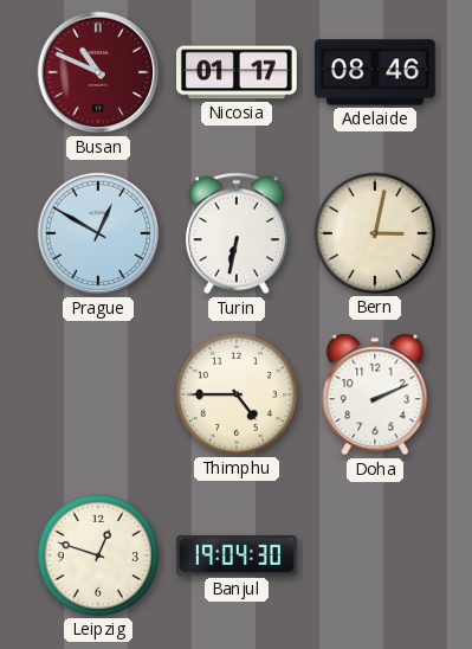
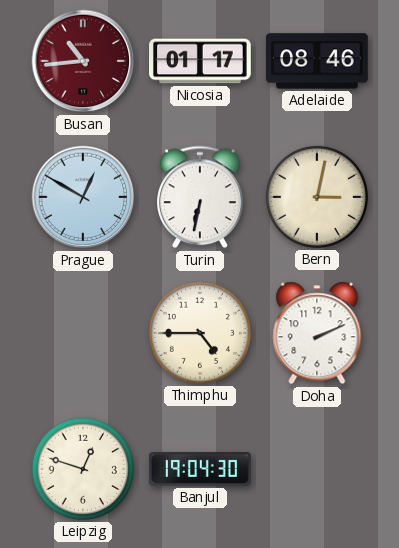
Busan: 10:49 -> 10:44
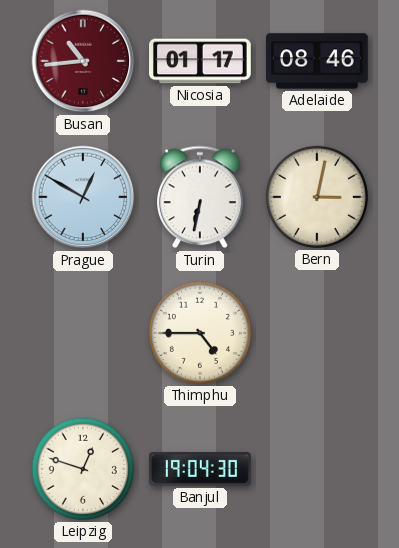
Doha: 2:11 -> none
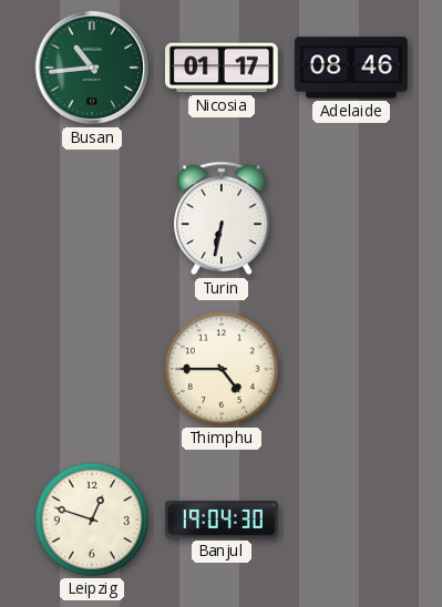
Busan dial: burgundy -> green
Prague: 12:50 -> none
Bern: 3:02 -> none
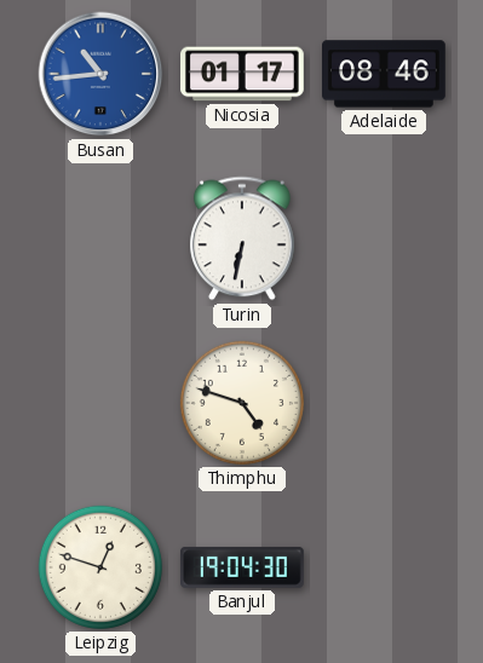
Busan dial: green -> blue
Thimphu: 4:45 -> 4:48
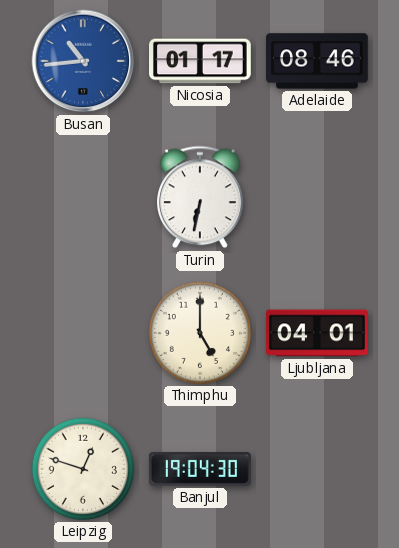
Thimphu: 4:48 -> 5:00
Ljubljana: none -> 04:01
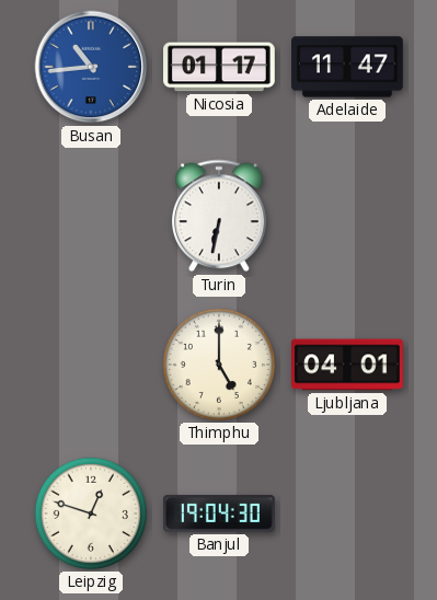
Adelaide: 08:46 -> 11:47
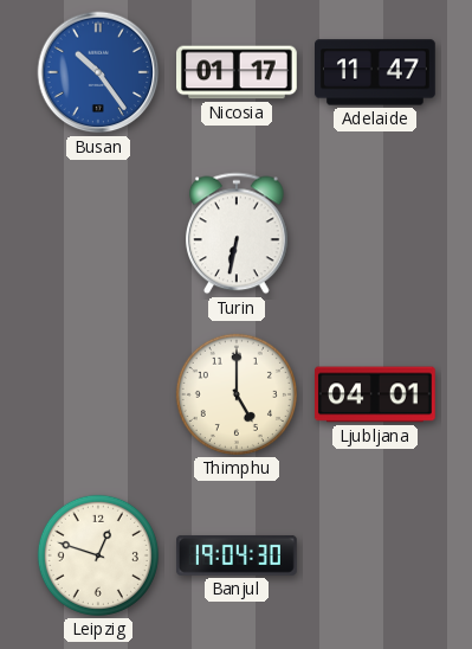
Busan: 10:44 -> 10:24
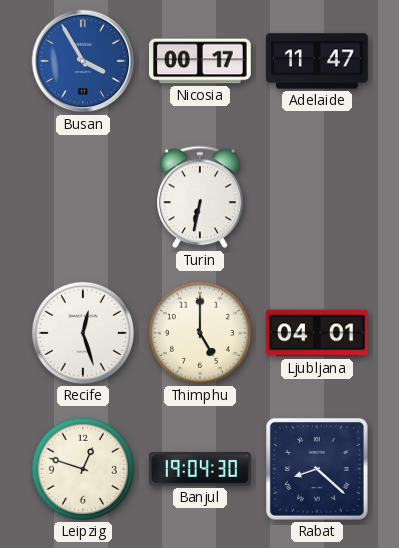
Busan: 10:24 -> 3:55
Nicosia: 01:17 -> 00:17
Recife: none -> 12:27
Rabat: none -> 8:22
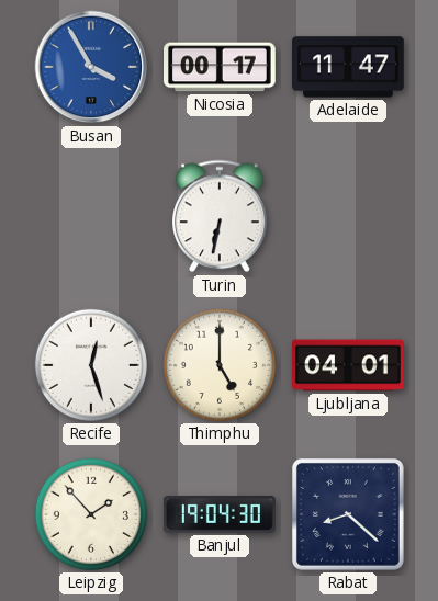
Leipzig: 12:48 -> 1:53
